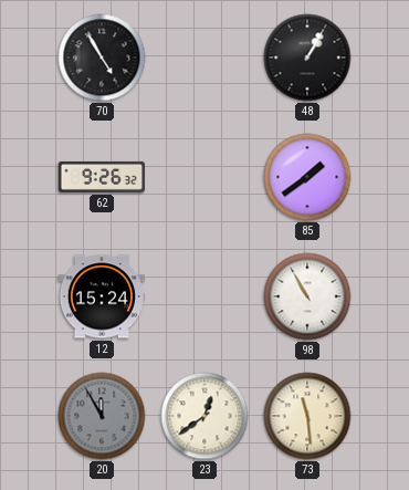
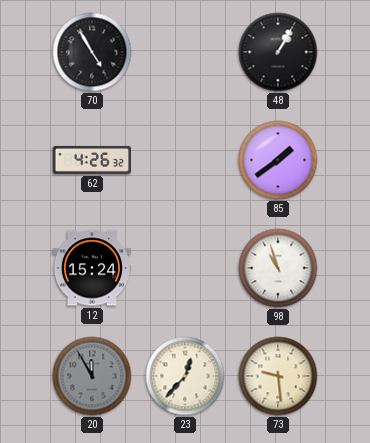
62: 9:26 -> 4:26
98: 10:55 -> 10:57
23: 12:39 -> 12:37
73: 11:29 -> 9:29
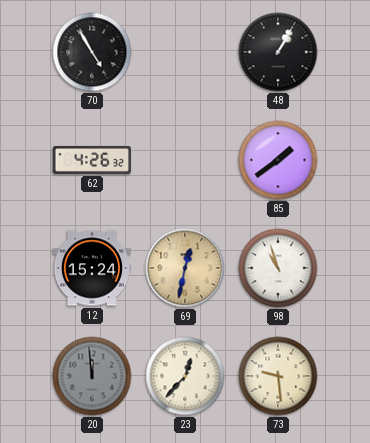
69: none -> 12:32
20: 11:55 -> 11:59
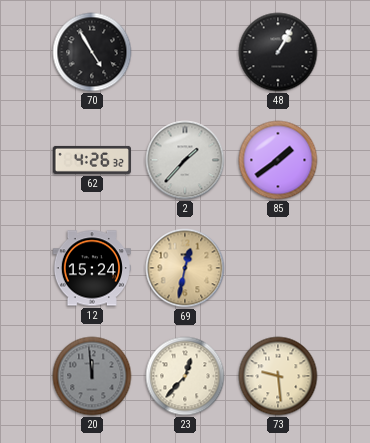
2: none -> 1:37
98: 10:57 -> none
